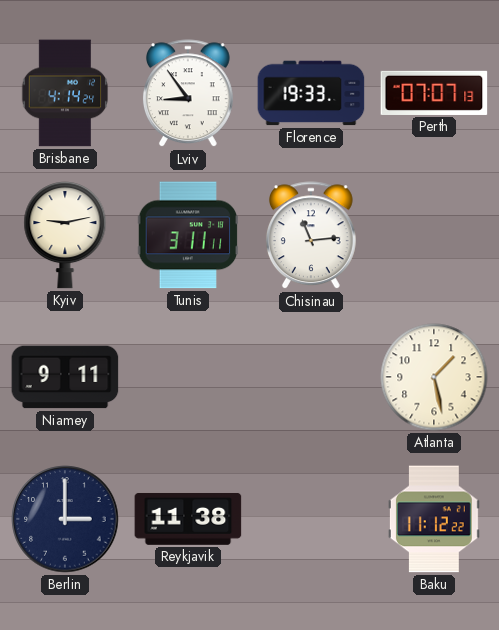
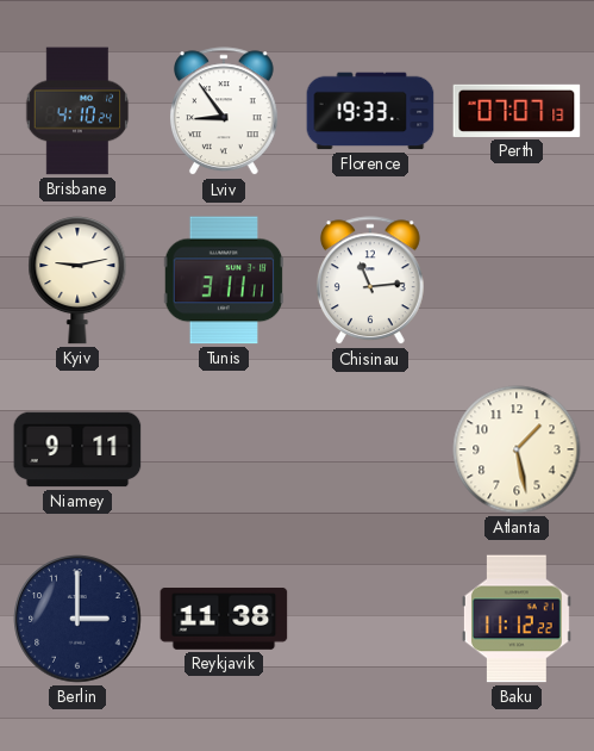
Brisbane: 4:14 -> 4:10
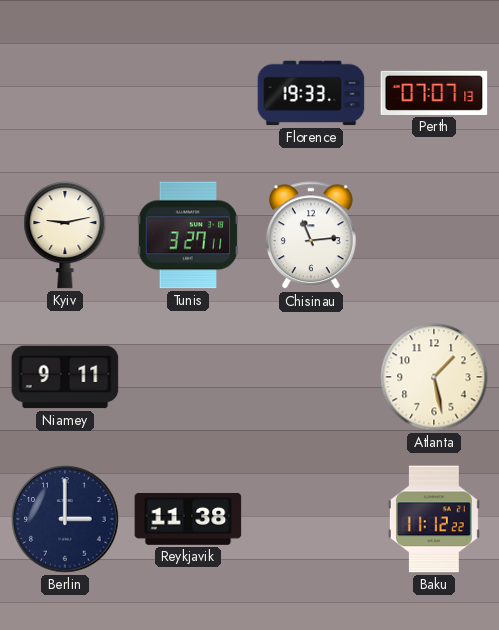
Brisbane: 4:10 -> none
Lviv: 8:54 -> none
Tunis: 3:11 -> 3:27
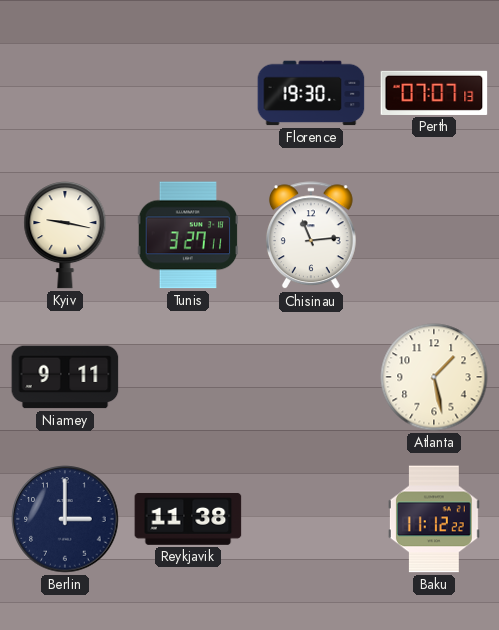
Florence: 19:33 -> 19:30
Kyiv: 9:13 -> 9:17
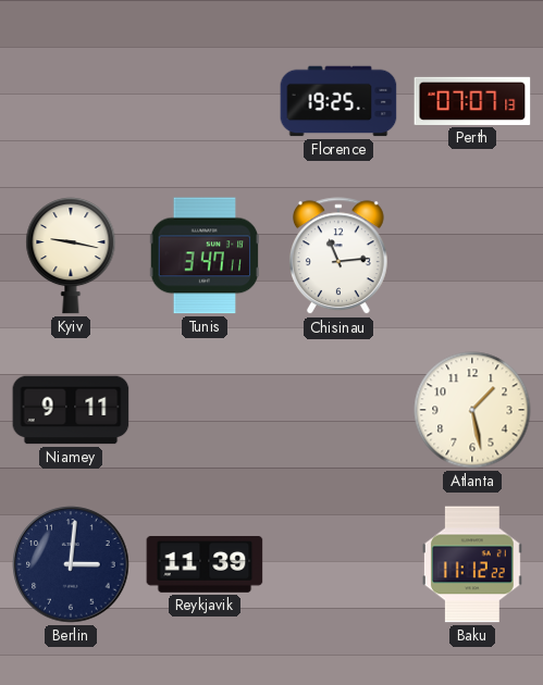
Florence: 19:30 -> 19:25
Tunis: 3:27 -> 3:47
Berlin: 3:00 -> 3:01
Reykjavik: 11:38 -> 11:39
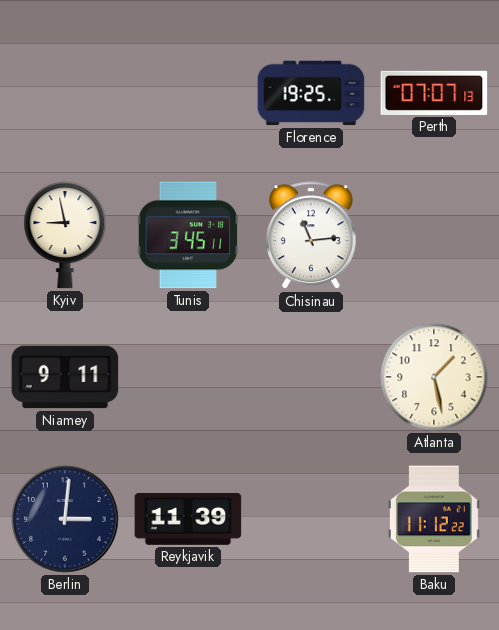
Kyiv: 9:17 -> 8:58
Tunis: 3:47 -> 3:45
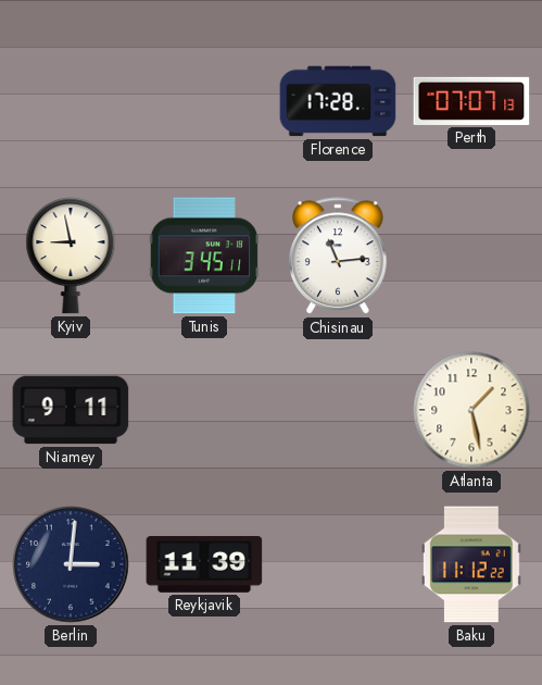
Florence: 19:25 -> 17:28
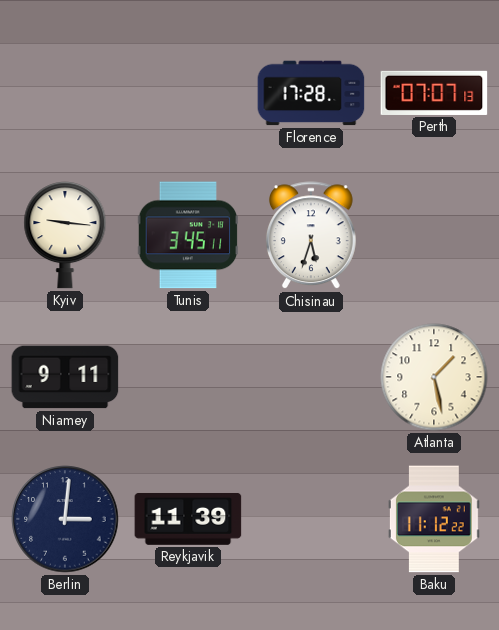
Kyiv: 8:58 -> 9:16
Chisinau: 11:14 -> 5:33
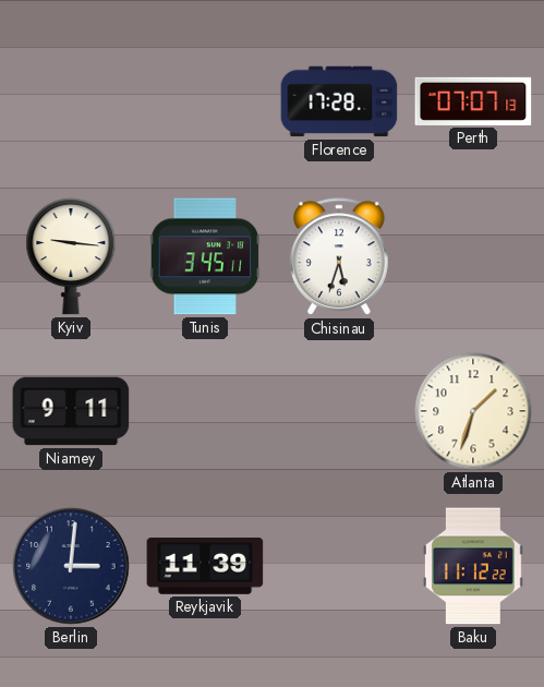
Atlanta: 1:28 -> 1:33
